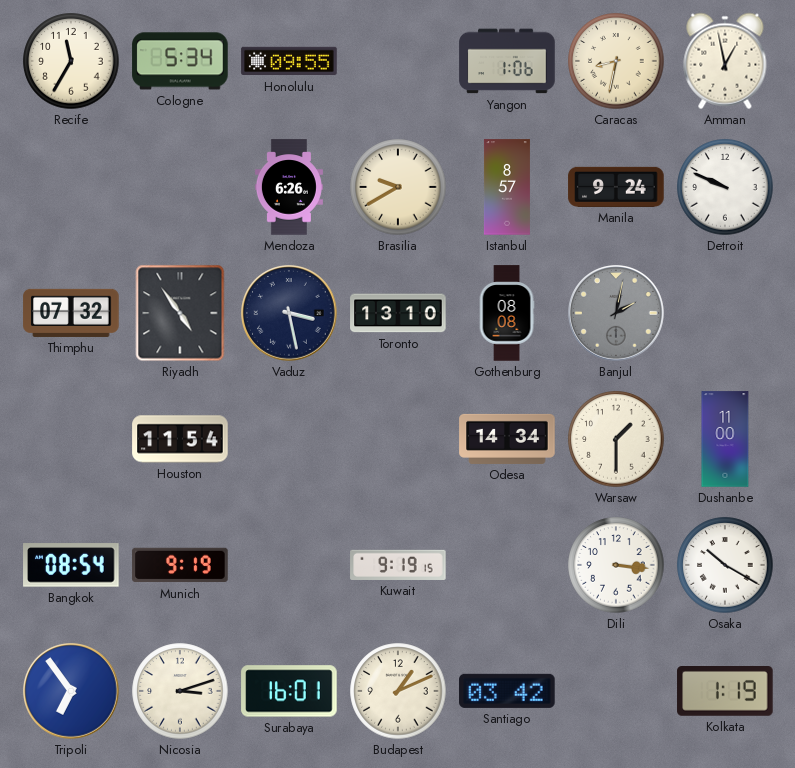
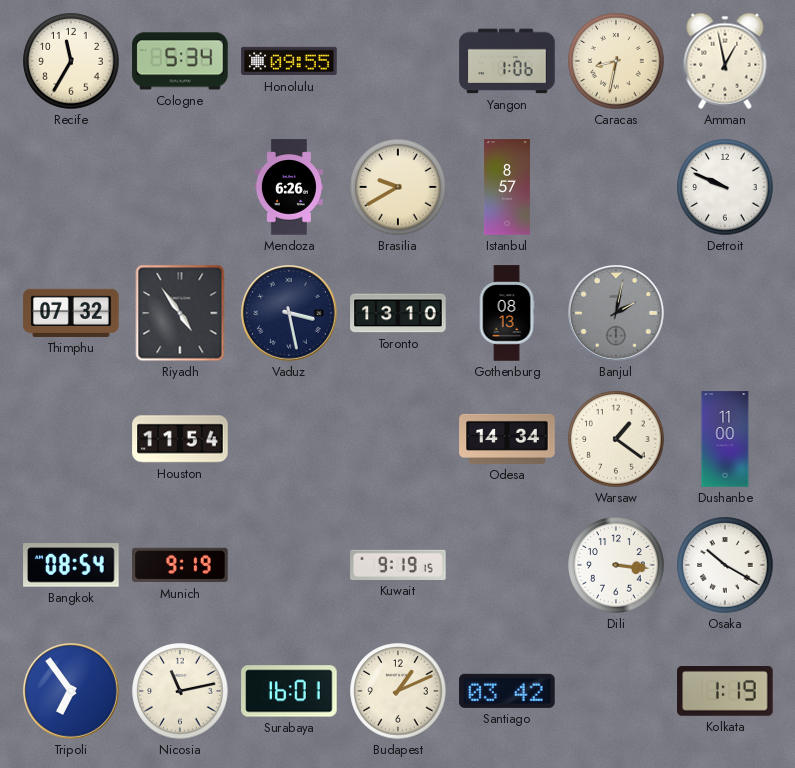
Manila: 9:24 -> none
Gothenburg: 08:08 -> 08:13
Warsaw: 1:30 -> 1:21
Nicosia: 3:12 -> 11:13
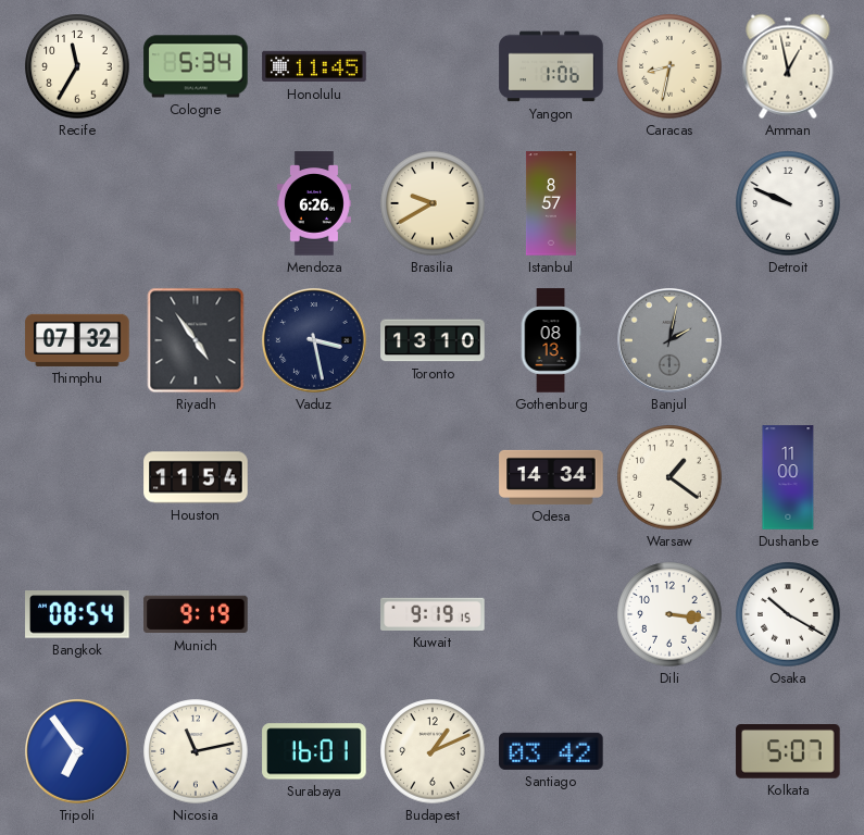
Honolulu: 09:55 -> 11:45
Kolkata: 1:19 -> 5:07
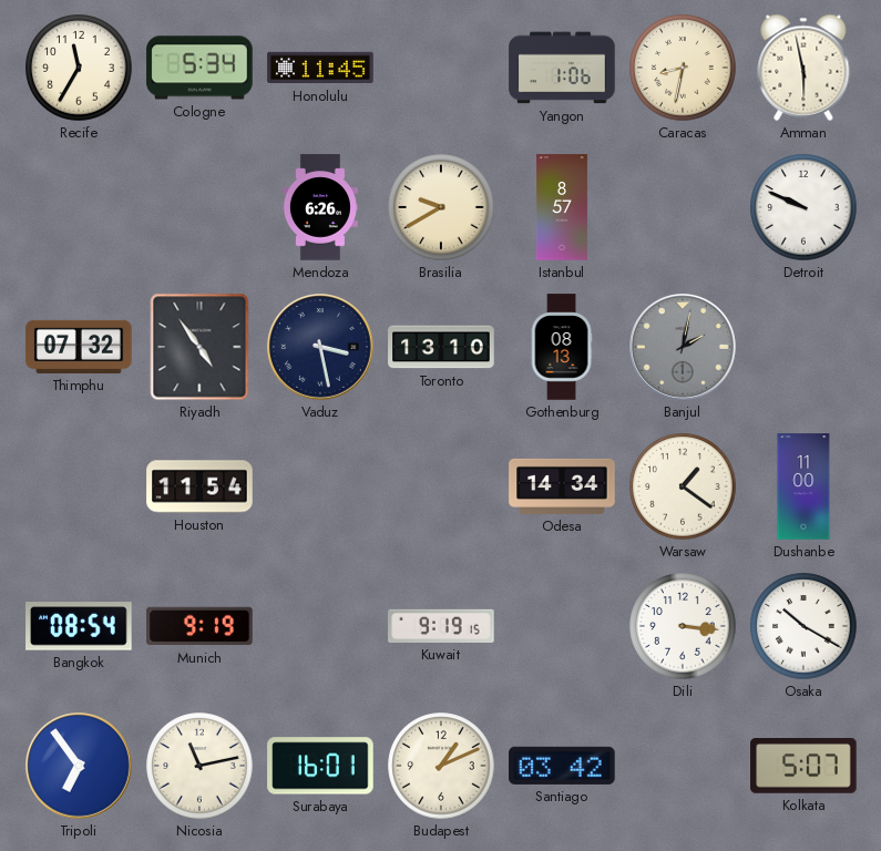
Amman: 12:58 -> 5:58
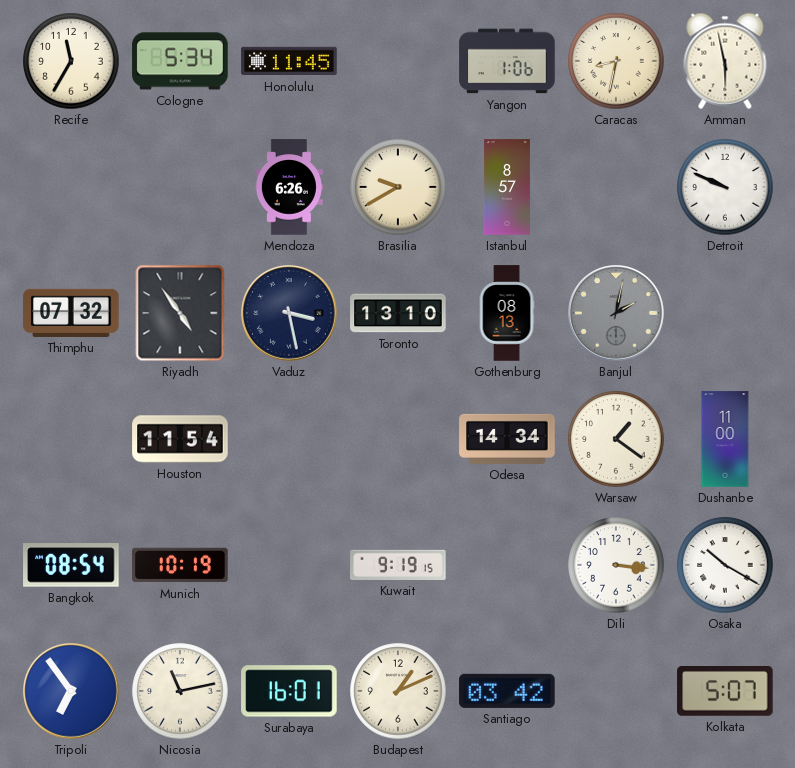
Munich: 9:19 -> 10:19
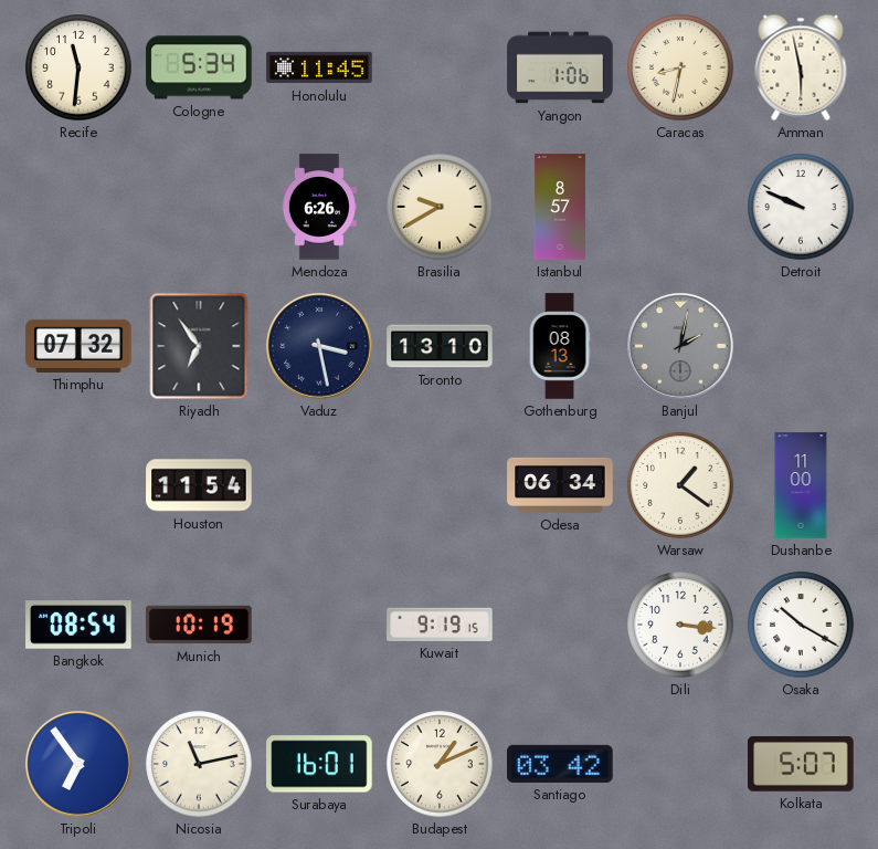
Recife: 11:35 -> 11:31
Riyadh: 4:54 -> 6:54
Odesa: 14:34 -> 06:34
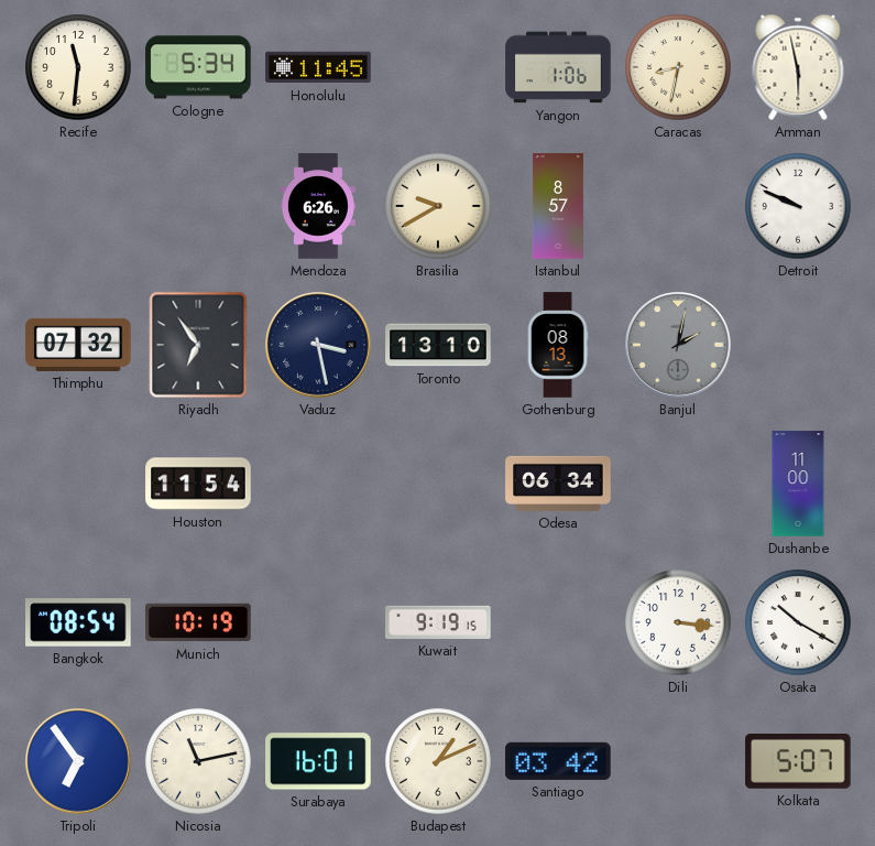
Warsaw: 1:21 -> none
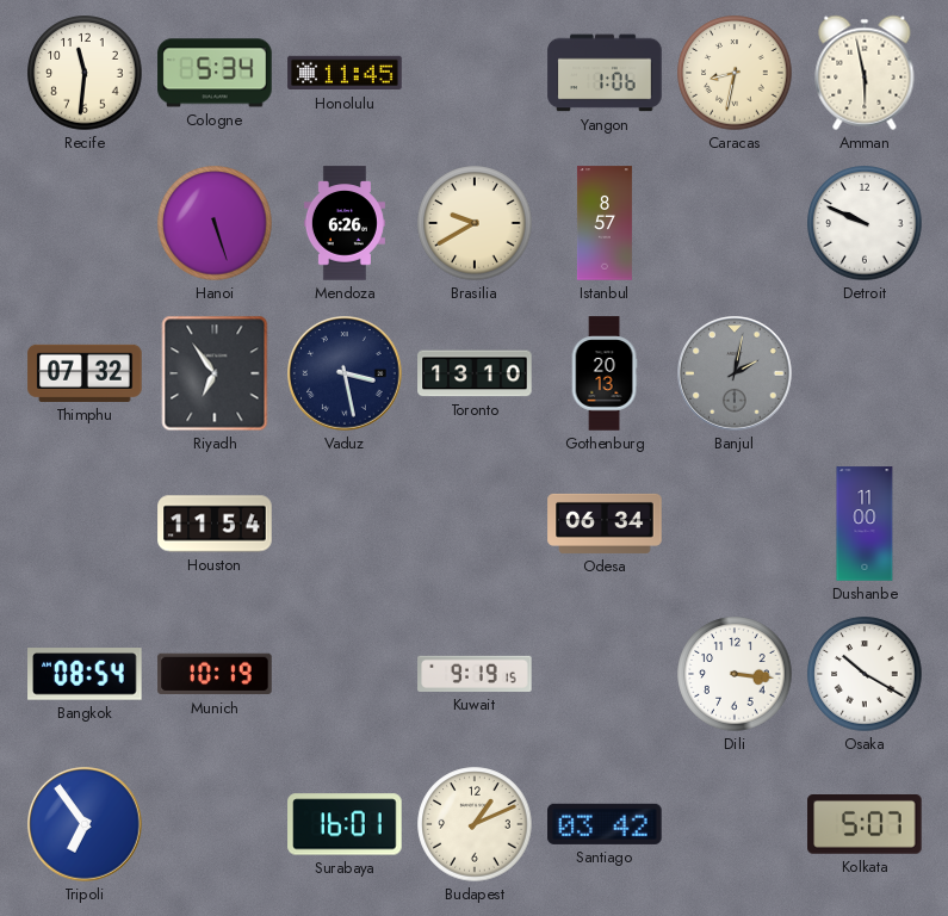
Hanoi: none -> 5:27
Gothenburg: 08:13 -> 20:13
Nicosia: 11:13 -> none
